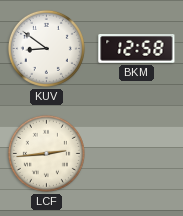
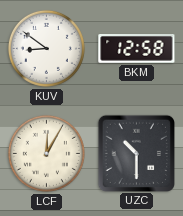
LCF: 2:44 -> 12:05
UZC: none -> 10:30
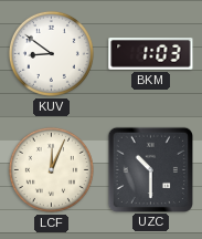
BKM: 12:58 -> 1:03
LCF: 12:05 -> 12:04
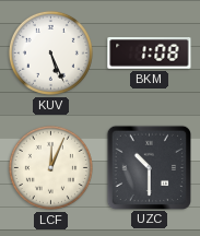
KUV: 8:51 -> 5:26
BKM: 1:03 -> 1:08
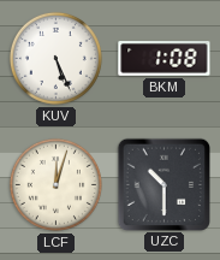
LCF: 12:04 -> 12:03
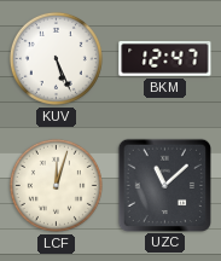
BKM: 1:08 -> 12:47
UZC: 10:30 -> 11:08
